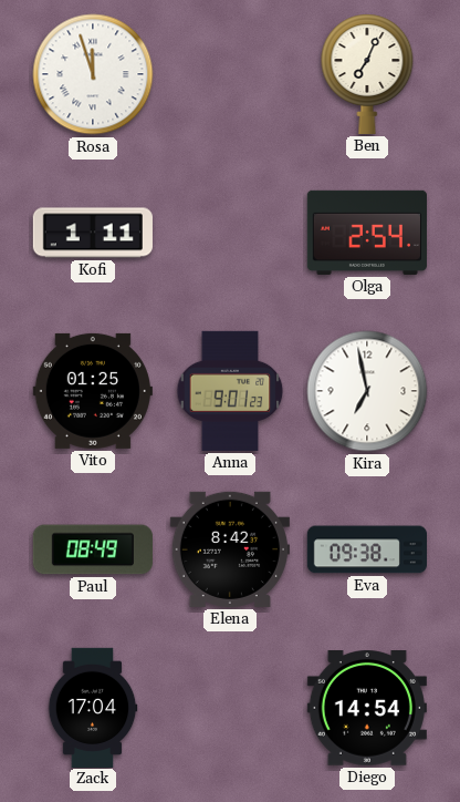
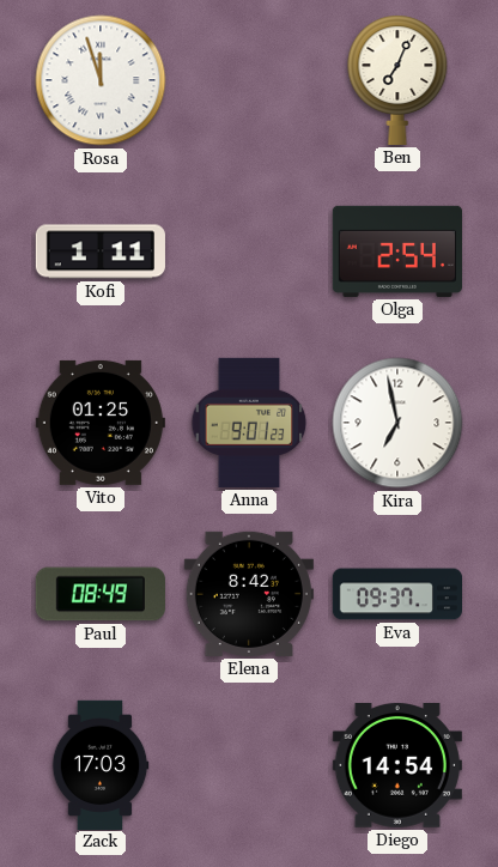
Eva: 09:38 -> 09:37
Zack: 17:04 -> 17:03
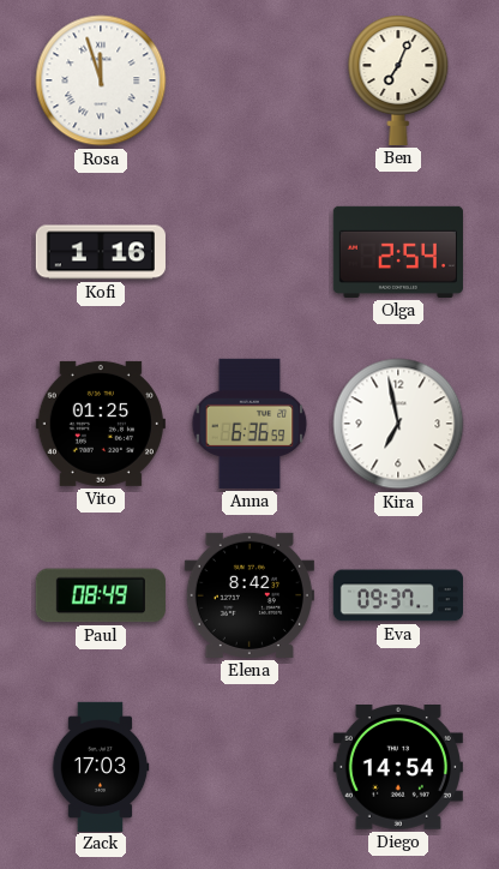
Kofi: 1:11 -> 1:16
Anna: 9:01 -> 6:36
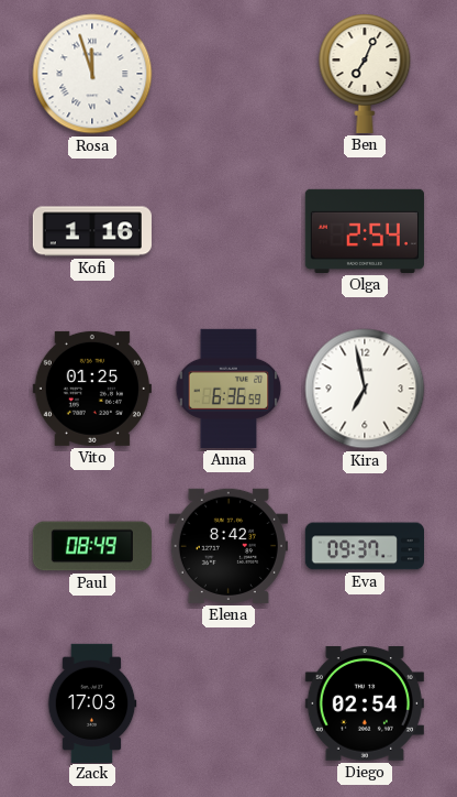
Diego: 14:54 -> 02:54
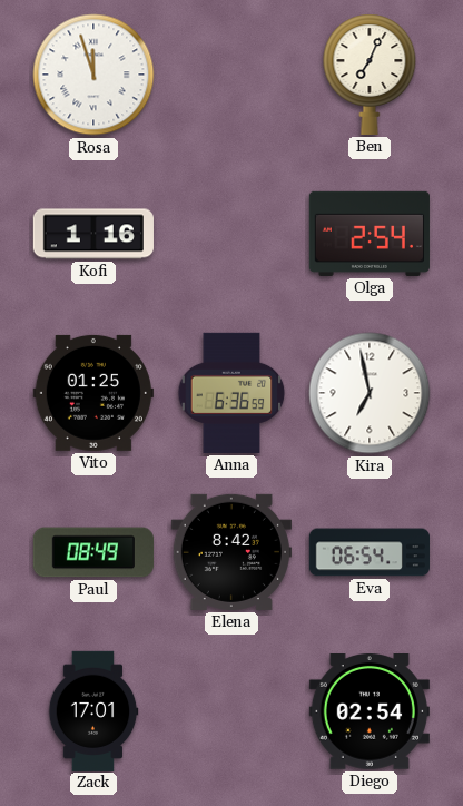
Eva: 09:37 -> 06:54
Zack: 17:03 -> 17:01
